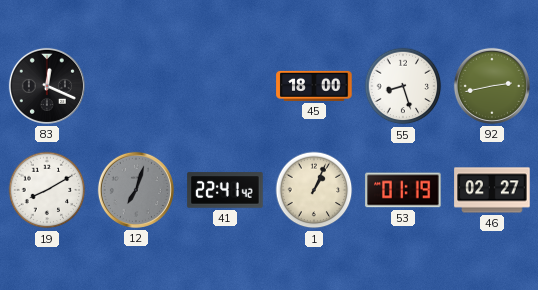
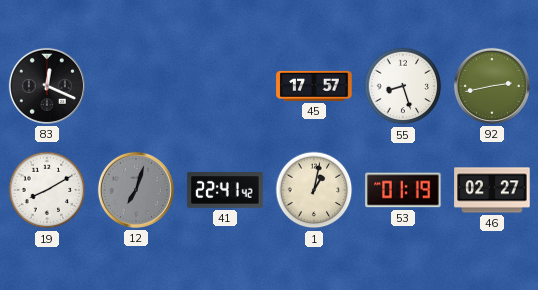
45: 18:00 -> 17:57
1: 1:04 -> 1:02
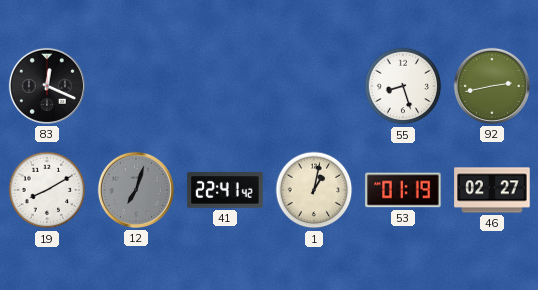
45: 17:57 -> none
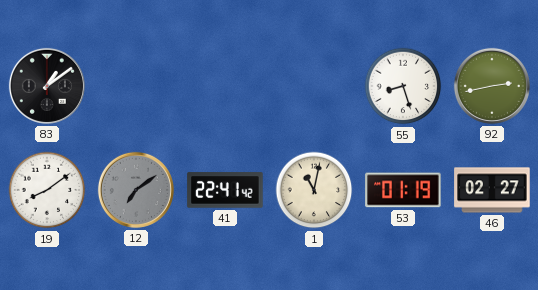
83: 12:19 -> 1:09
19: 8:10 -> 8:09
12: 7:03 -> 7:09
1: 1:02 -> 11:02
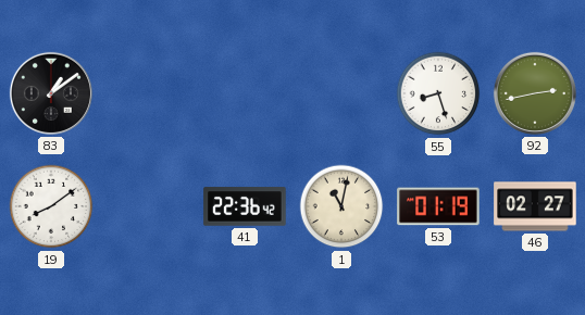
12: 7:09 -> none
41: 22:41 -> 22:36
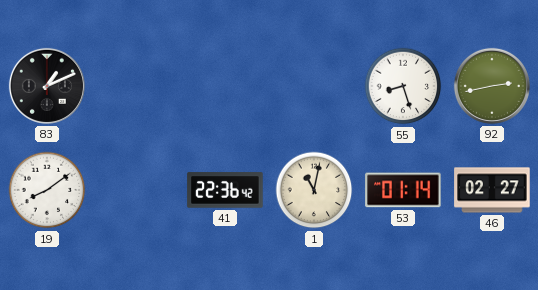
83: 1:09 -> 1:11
53: 01:19 -> 01:14
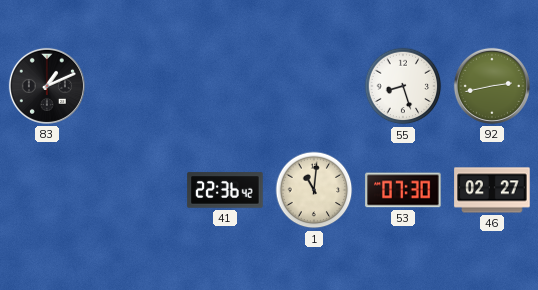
19: 8:09 -> none
1: 11:02 -> 11:01
53: 01:14 -> 07:30
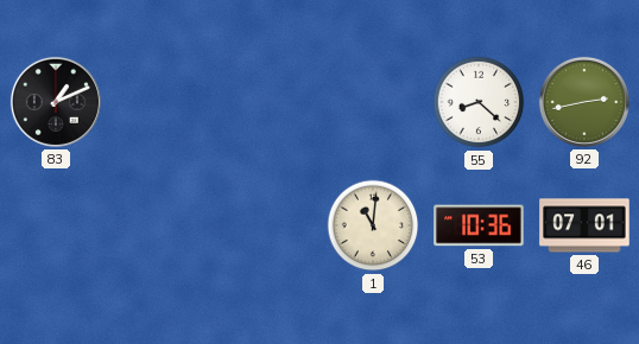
55: 8:27 -> 8:22
41: 22:36 -> none
53: 07:30 -> 10:36
46: 02:27 -> 07:01
